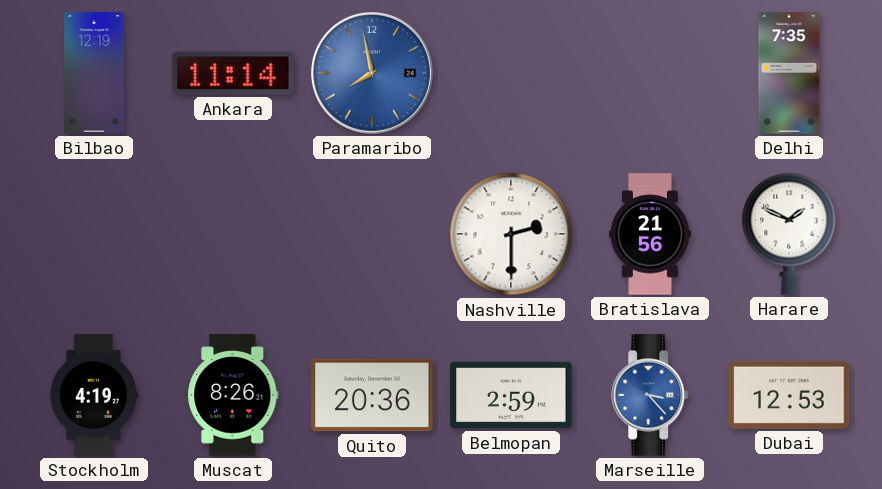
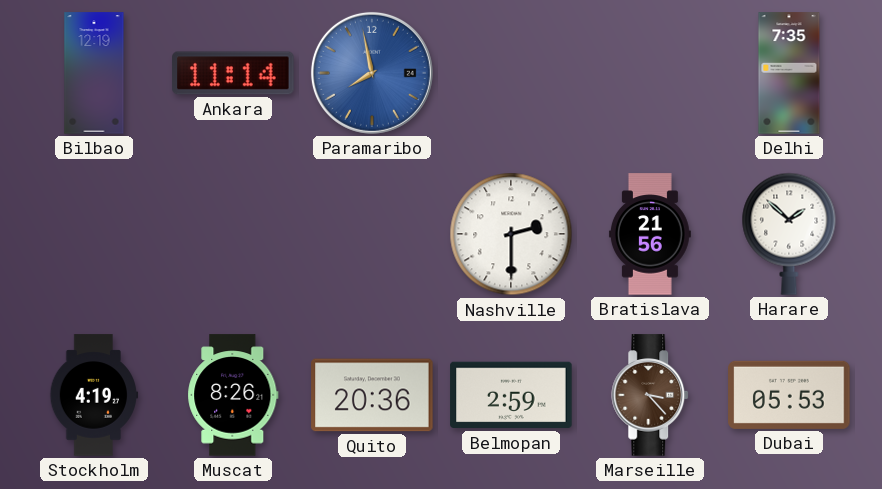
Harare: 1:49 -> 1:52
Marseille dial: blue -> brown
Dubai: 12:53 -> 05:53
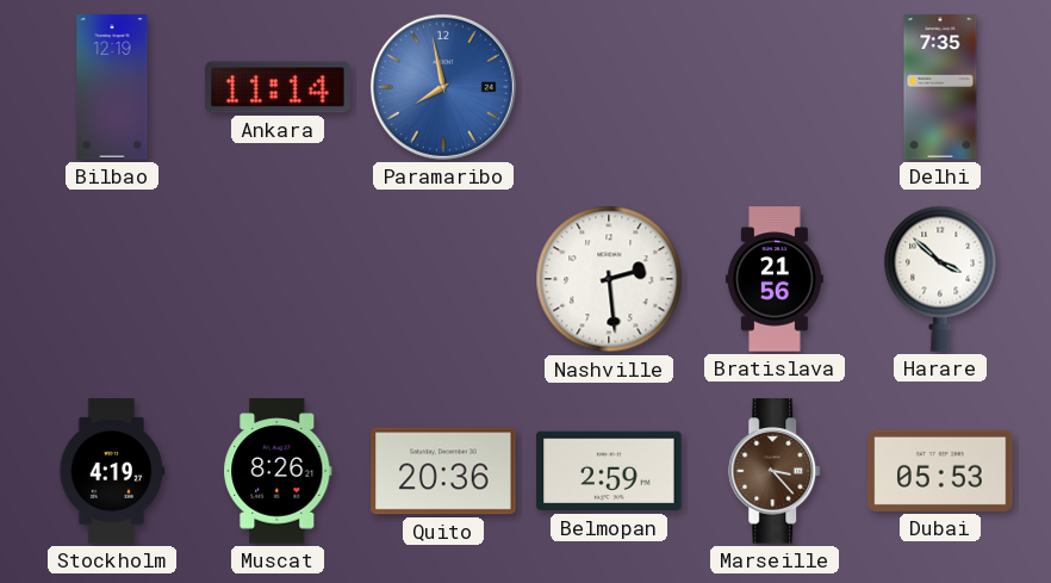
Nashville: 2:30 -> 2:29
Harare: 1:52 -> 3:52
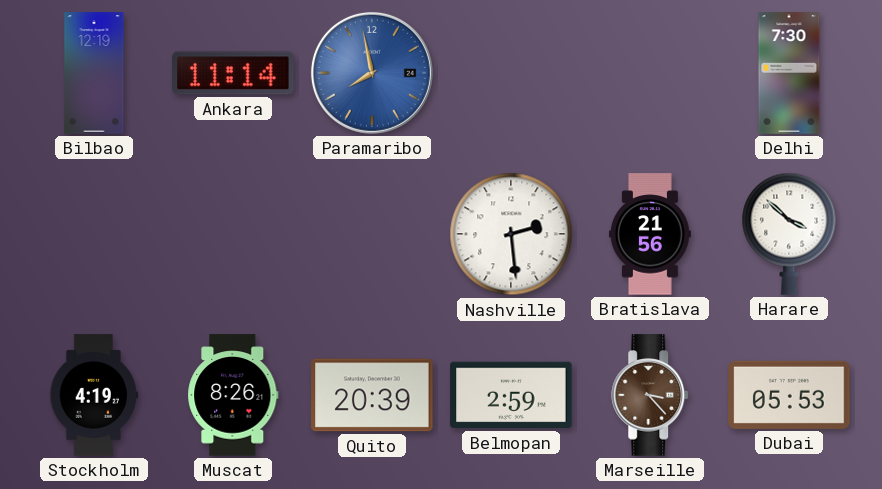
Delhi: 7:35 -> 7:30
Quito: 20:36 -> 20:39
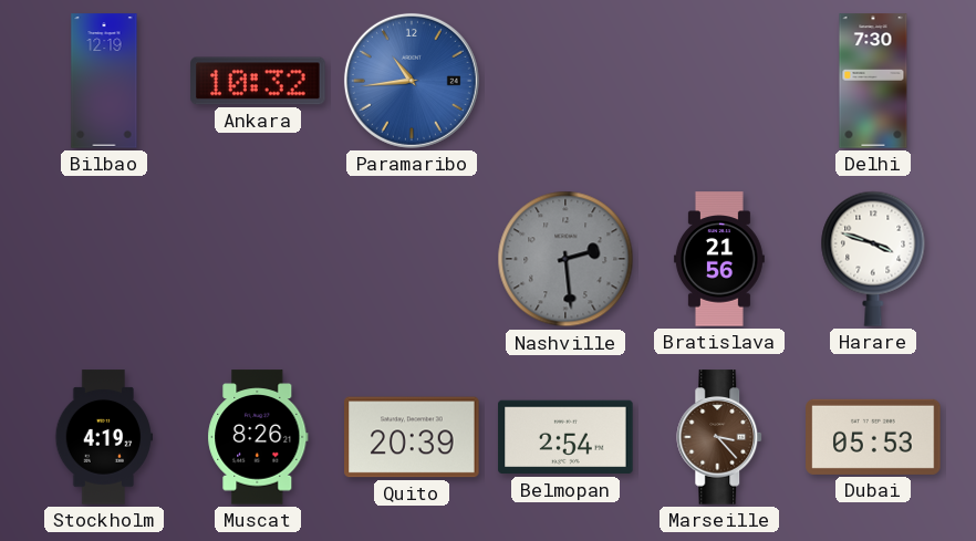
Ankara: 11:14 -> 10:32
Paramaribo: 7:58 -> 10:44
Nashville dial: white -> grey
Harare: 3:52 -> 3:48
Belmopan: 2:59 -> 2:54
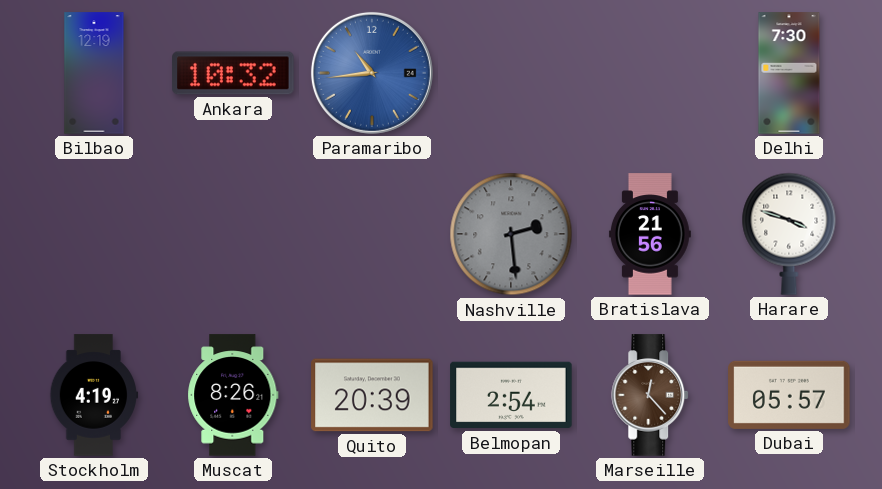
Marseille: 3:23 -> 12:23
Dubai: 05:53 -> 05:57
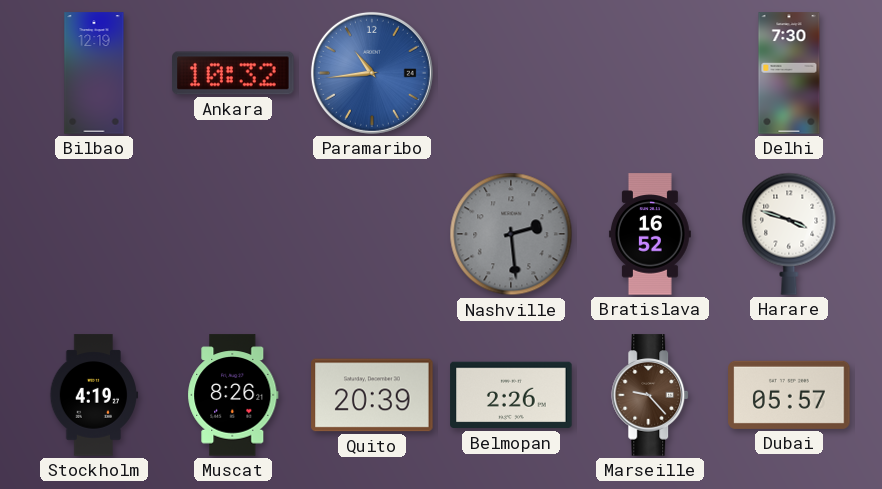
Bratislava: 21:56 -> 16:52
Belmopan: 2:54 -> 2:26
Marseille: 12:23 -> 9:23
